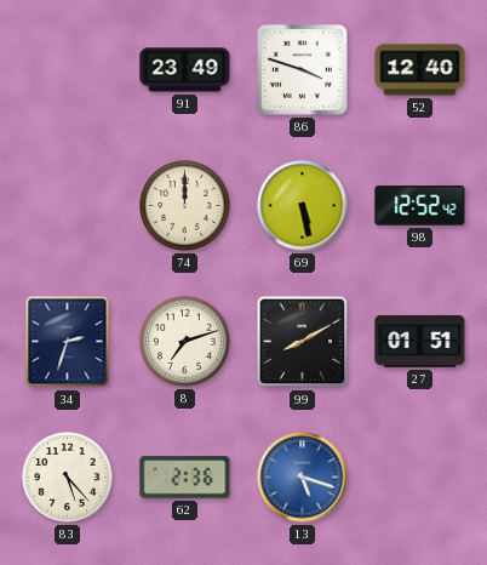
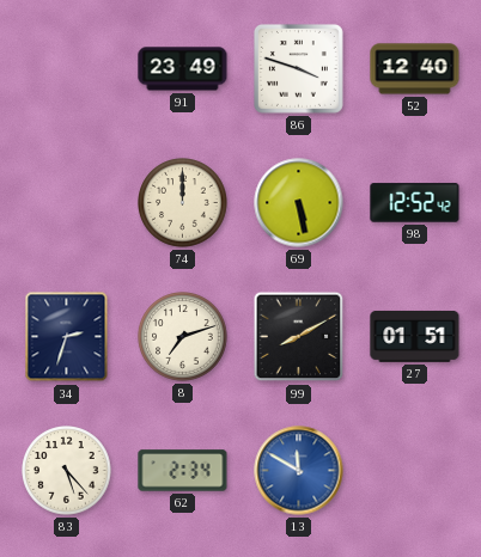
62: 2:36 -> 2:34
13: 5:18 -> 11:50
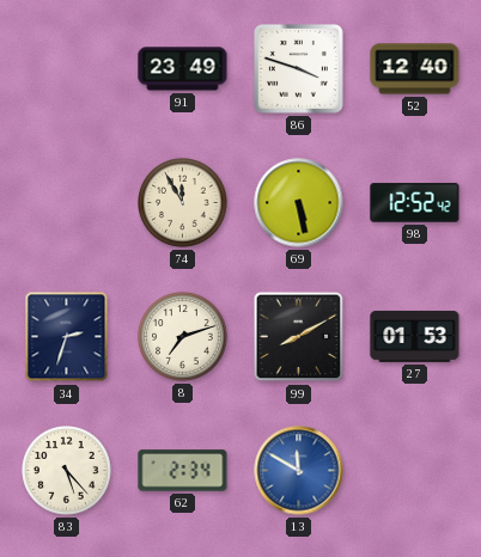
74: 12:00 -> 11:55
27: 01:51 -> 01:53
